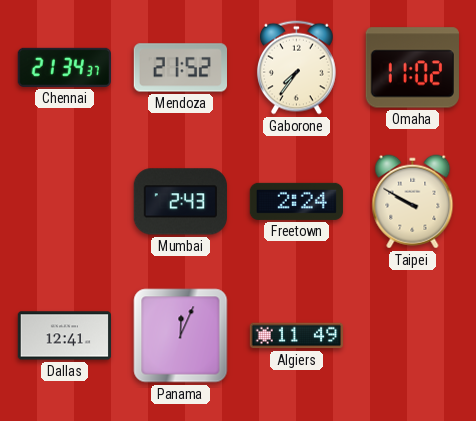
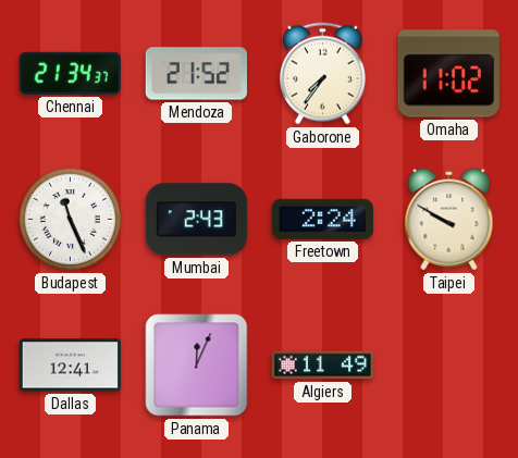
Budapest: none -> 11:26
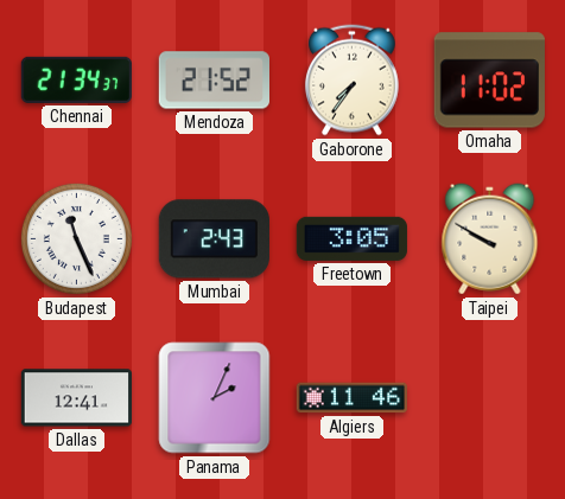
Freetown: 2:24 -> 3:05
Panama: 12:04 -> 2:04
Algiers: 11:49 -> 11:46
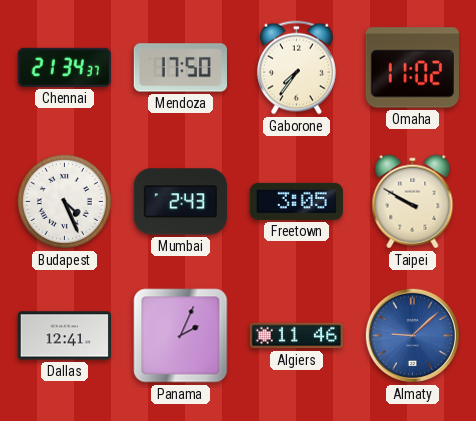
Mendoza: 21:52 -> 17:50
Budapest: 11:26 -> 4:26
Almaty: none -> 9:08
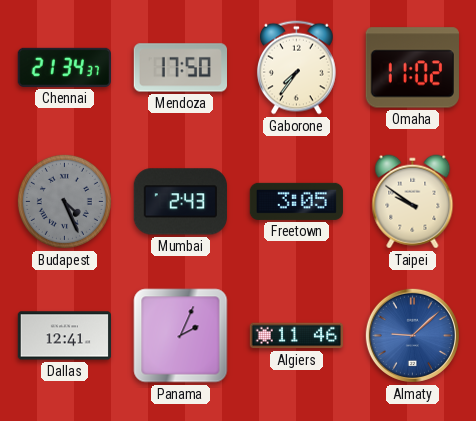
Budapest dial: white -> grey
Taipei: 9:50 -> 9:51
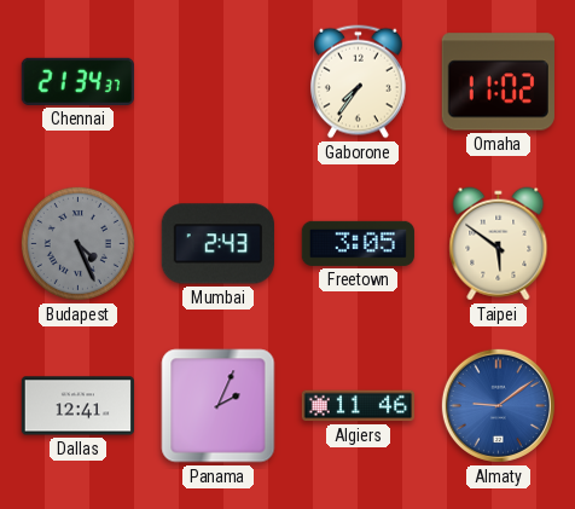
Mendoza: 17:50 -> none
Taipei: 9:51 -> 5:51
Almaty: 9:08 -> 9:09
